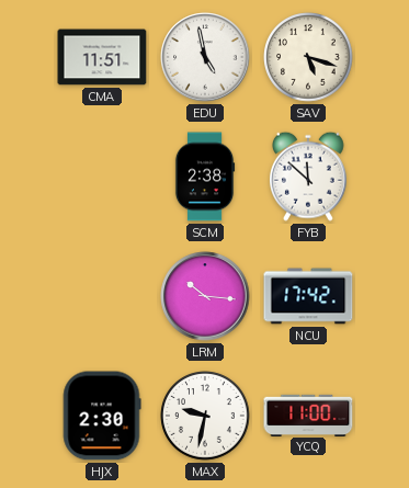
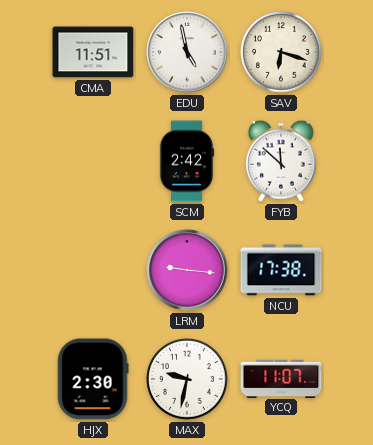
SAV: 5:18 -> 6:18
SCM: 2:38 -> 2:42
LRM: 10:16 -> 9:16
NCU: 17:42 -> 17:38
YCQ: 11:00 -> 11:07
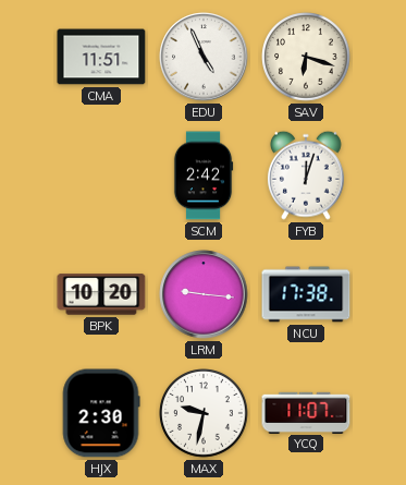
EDU: 4:58 -> 4:56
FYB: 11:52 -> 12:03
BPK: none -> 10:20
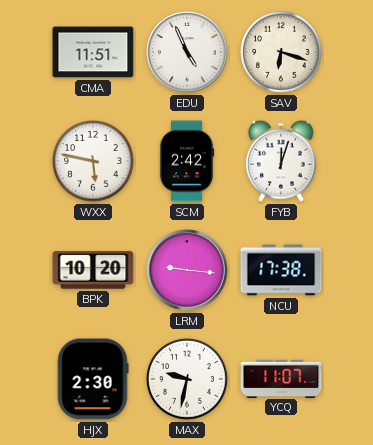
WXX: none -> 5:47
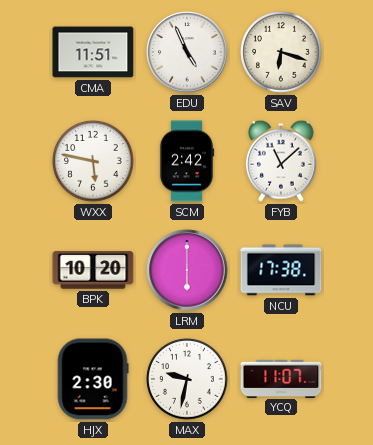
FYB: 12:03 -> 11:08
LRM: 9:16 -> 6:00
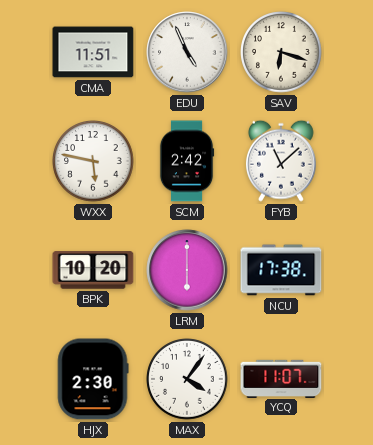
MAX: 9:32 -> 4:06
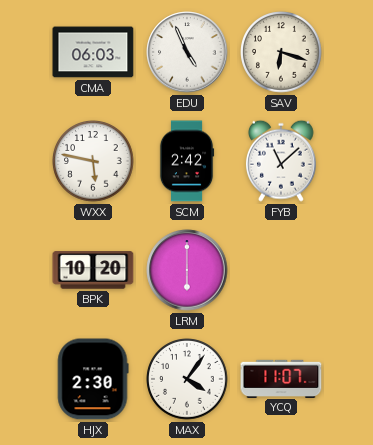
CMA: 11:51 -> 06:03
NCU: 17:38 -> none
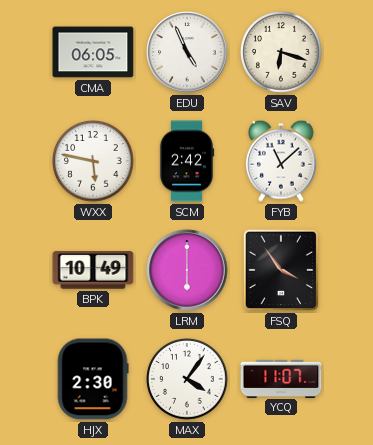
CMA: 06:03 -> 06:05
BPK: 10:20 -> 10:49
FSQ: none -> 3:54
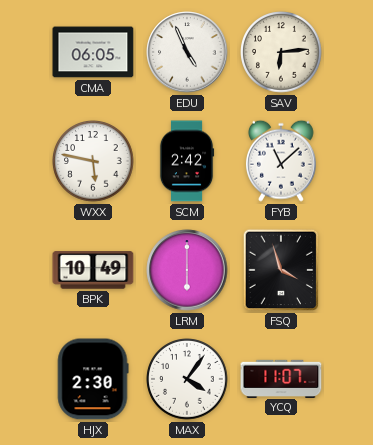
SAV: 6:18 -> 6:14
FSQ: 3:54 -> 3:57
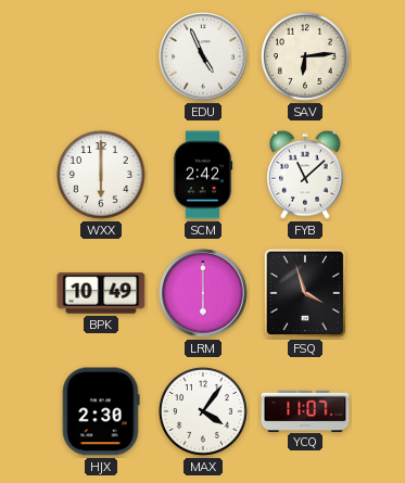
CMA: 06:05 -> none
WXX: 5:47 -> 6:00
